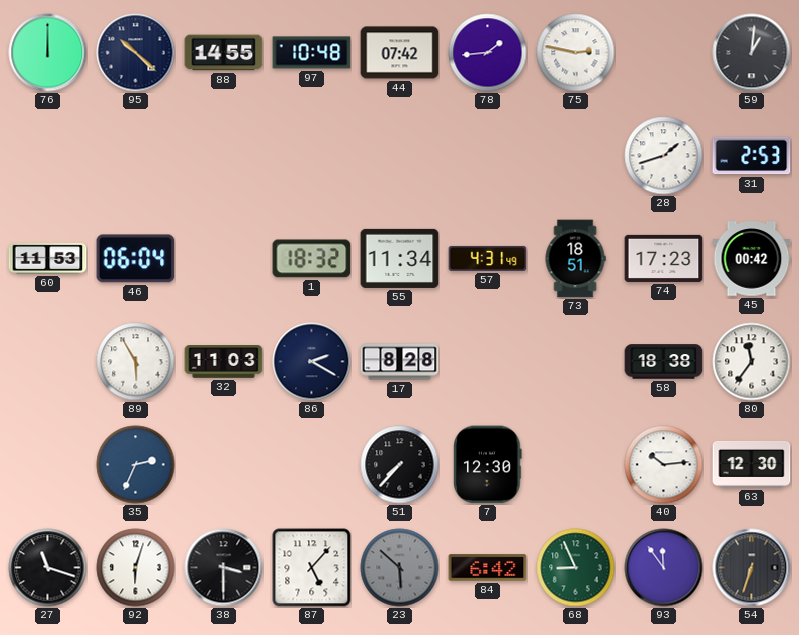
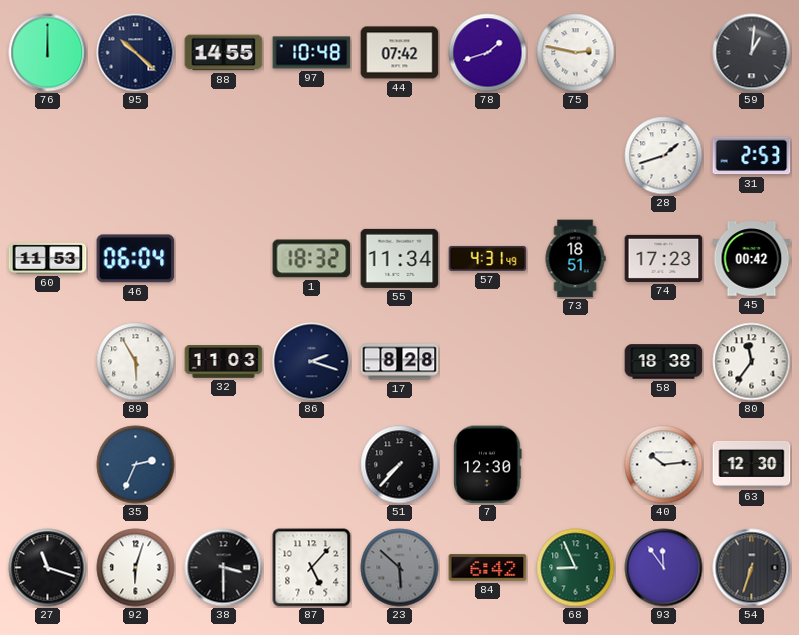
78: 1:44 -> 1:42
86: 2:20 -> 2:18
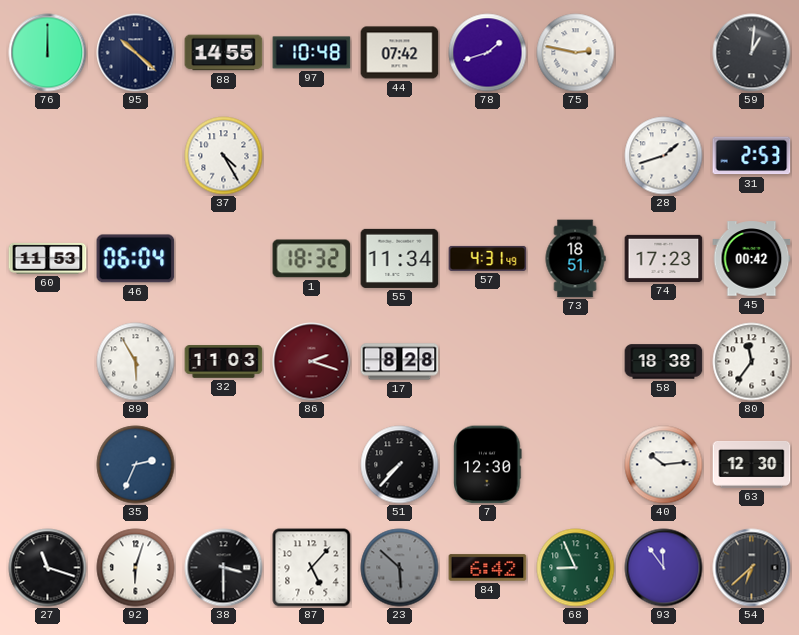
37: none -> 4:25
86 dial: navy -> burgundy
54: 6:33 -> 6:38
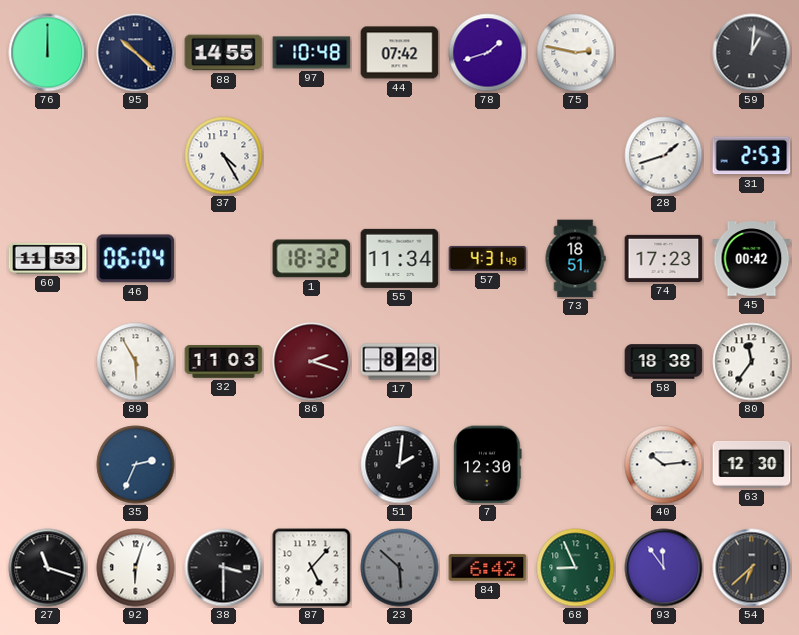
51: 7:37 -> 2:01
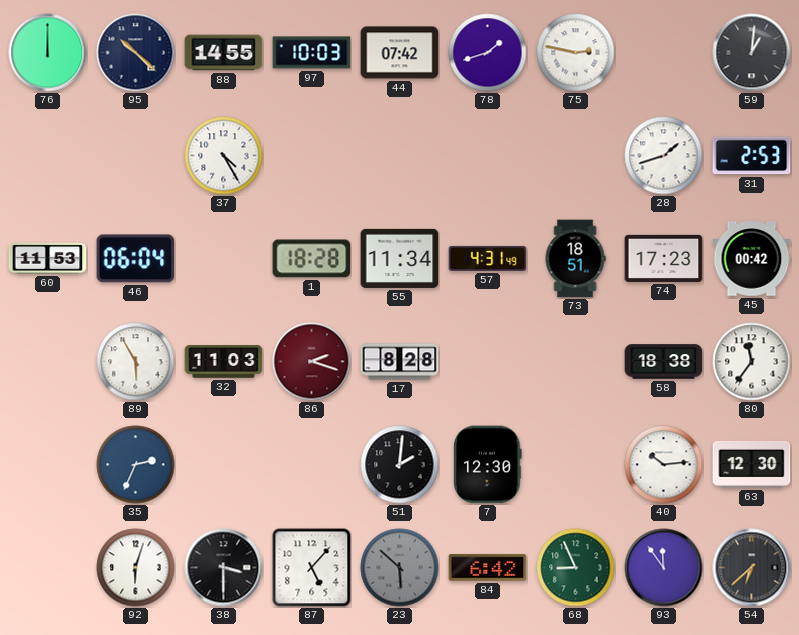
97: 10:48 -> 10:03
1: 18:32 -> 18:28
27: 11:18 -> none
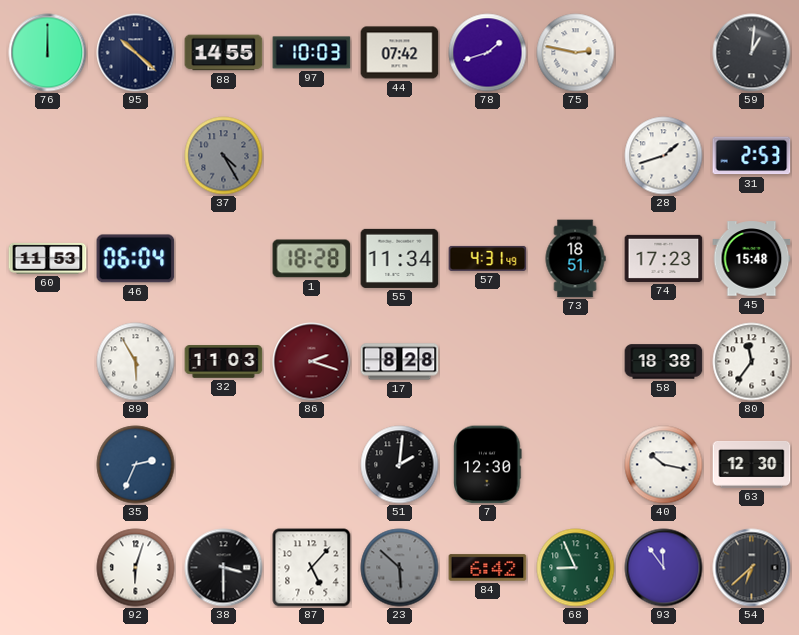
37 dial: white -> grey
45: 00:42 -> 15:48
40: 10:14 -> 10:17
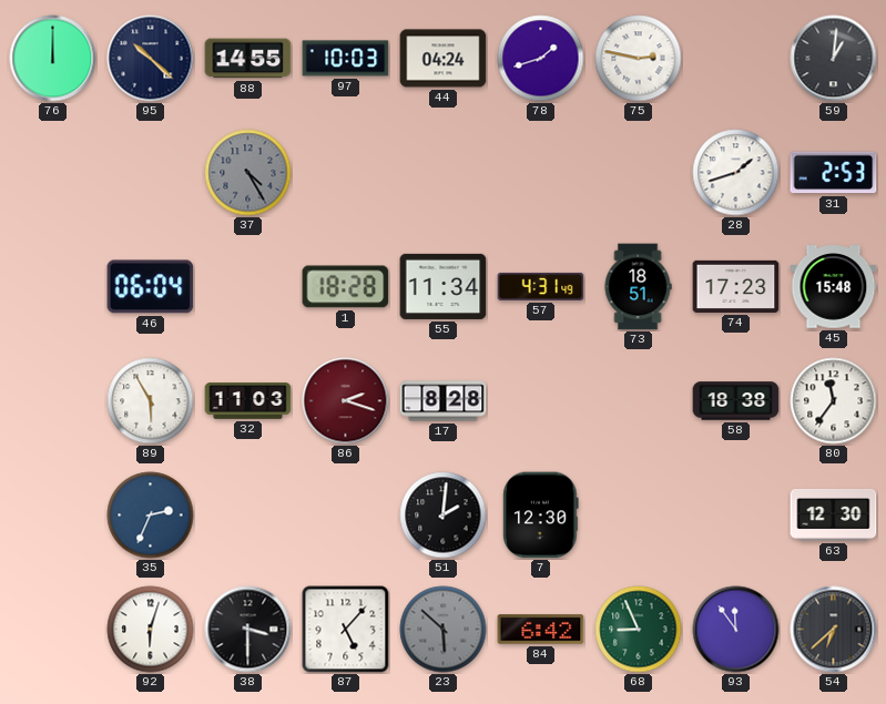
44: 07:42 -> 04:24
60: 11:53 -> none
40: 10:17 -> none
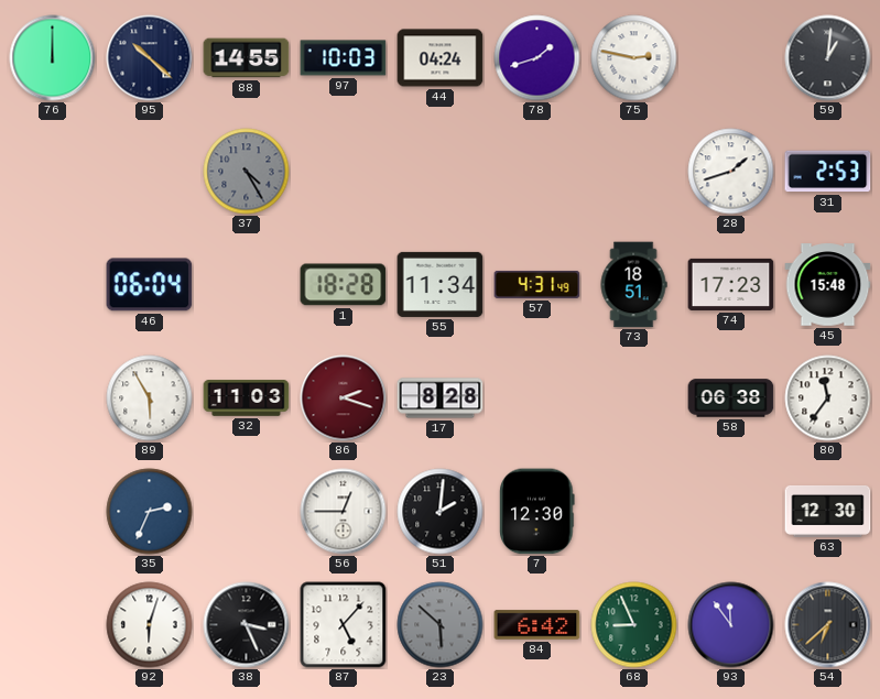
58: 18:38 -> 06:38
56: none -> 12:45
38: 3:30 -> 3:26
